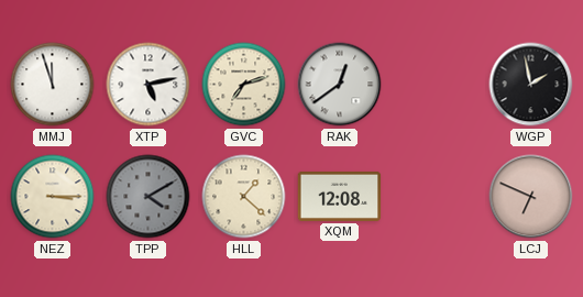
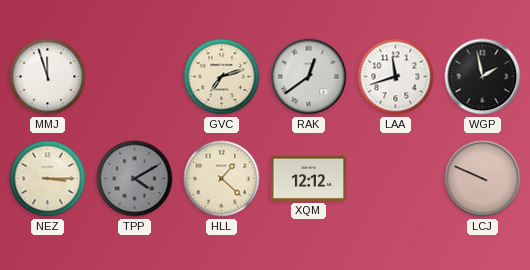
XTP: 5:13 -> none
LAA: none -> 11:42
XQM: 12:08 -> 12:12
LCJ: 6:49 -> 9:49
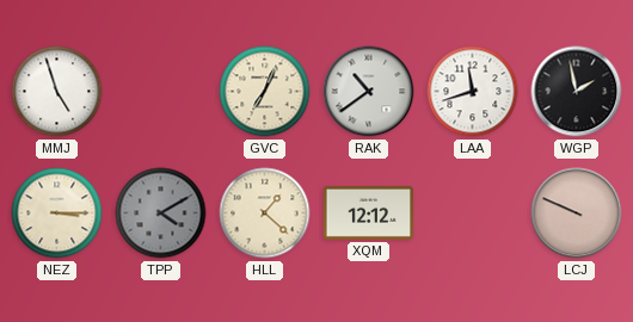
MMJ: 11:57 -> 4:57
GVC: 7:12 -> 7:04
RAK: 12:39 -> 10:39
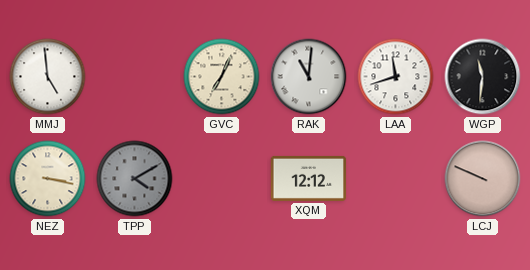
MMJ: 4:57 -> 4:59
RAK: 10:39 -> 11:01
WGP: 1:58 -> 11:31
NEZ: 3:15 -> 3:17
HLL: 1:22 -> none
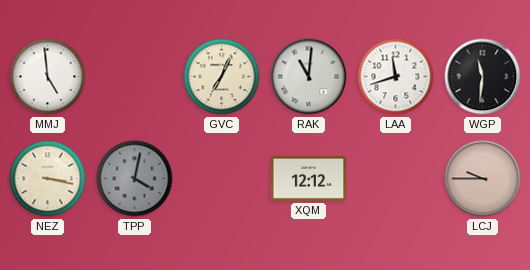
TPP: 4:10 -> 4:02
LCJ: 9:49 -> 9:45
